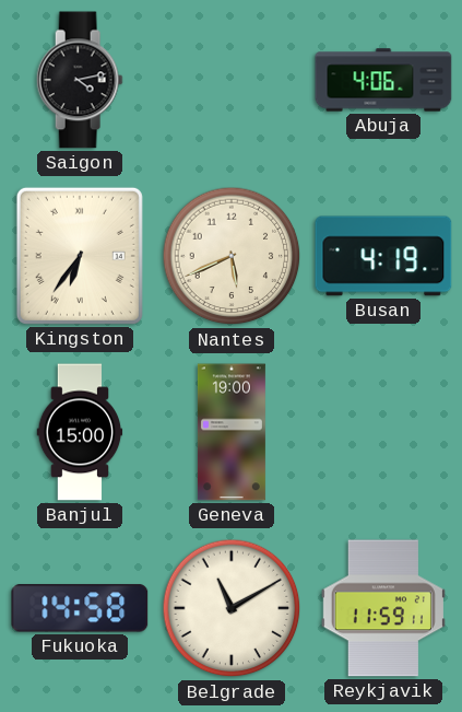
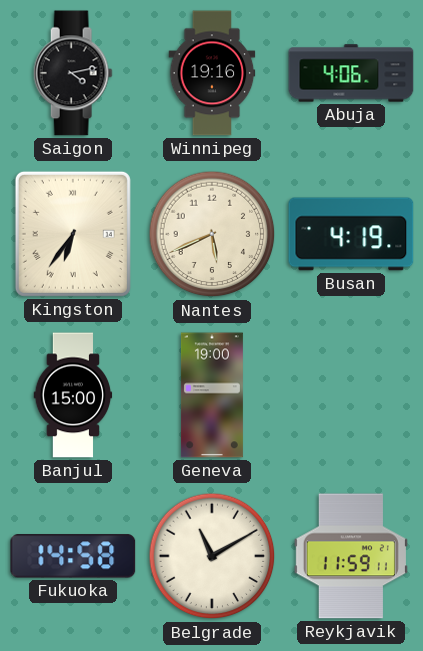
Winnipeg: none -> 19:16
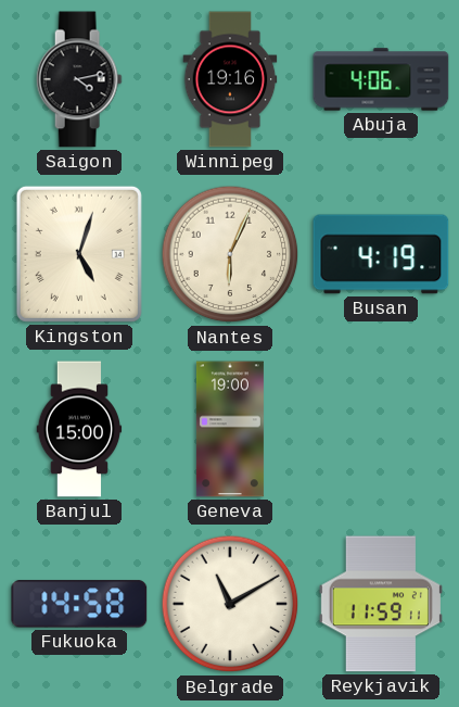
Kingston: 6:36 -> 5:03
Nantes: 5:41 -> 6:04
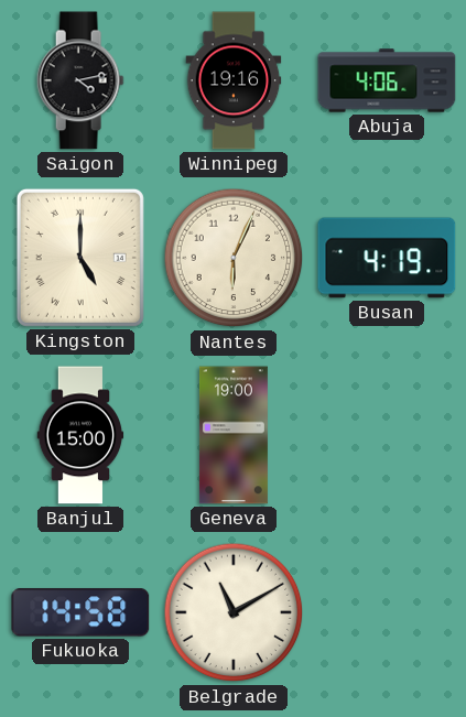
Kingston: 5:03 -> 5:00
Reykjavik: 11:59 -> none
